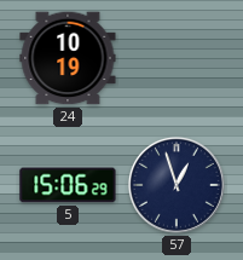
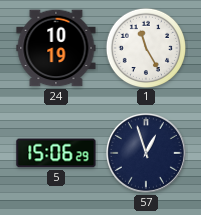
1: none -> 11:25
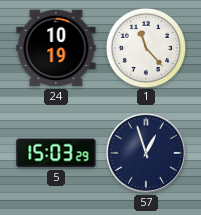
1: 11:25 -> 11:23
5: 15:06 -> 15:03
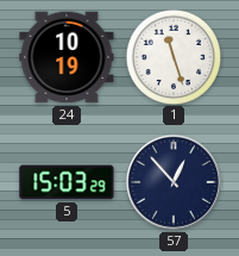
1: 11:23 -> 11:27
57: 12:57 -> 12:53
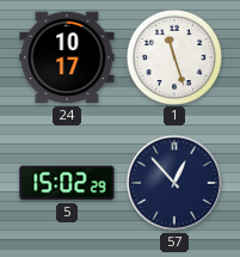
24: 10:19 -> 10:17
5: 15:03 -> 15:02
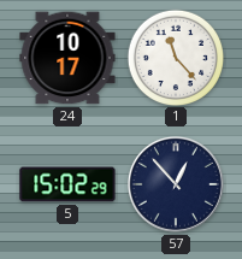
1: 11:27 -> 11:23
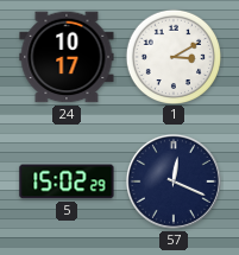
1: 11:23 -> 3:10
57: 12:53 -> 12:19
